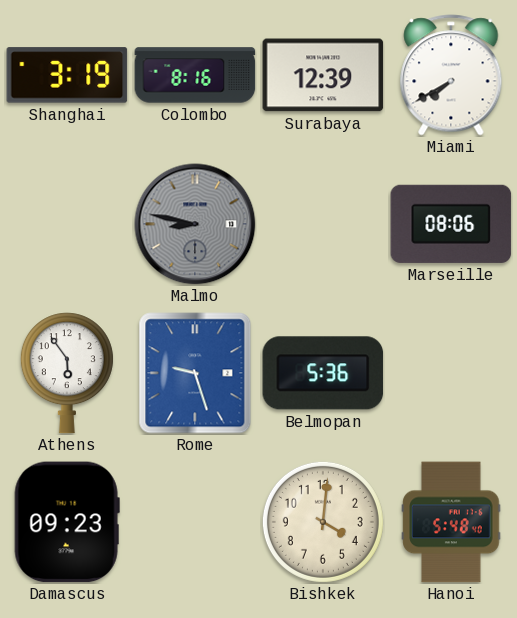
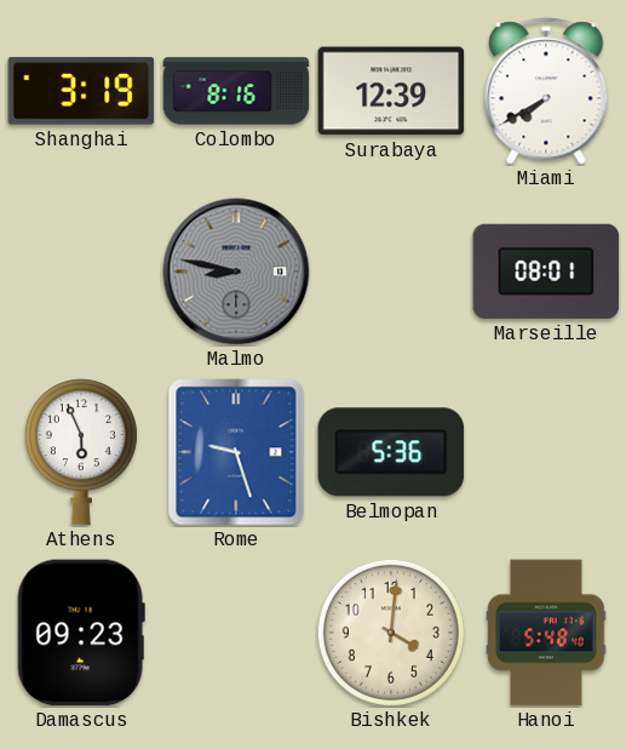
Marseille: 08:06 -> 08:01
Athens: 5:54 -> 5:56
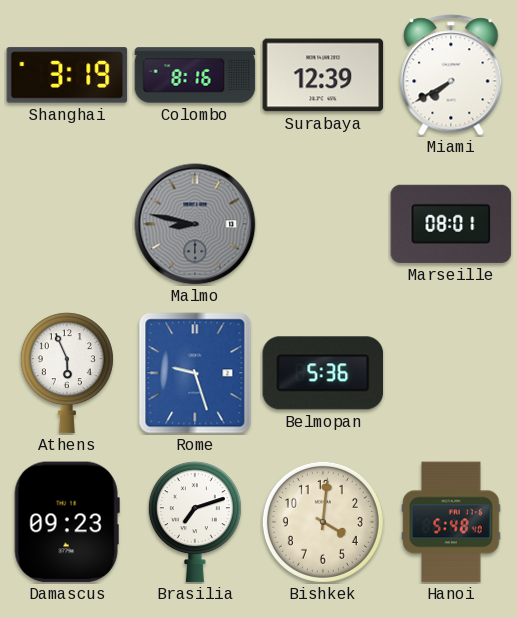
Brasilia: none -> 7:12
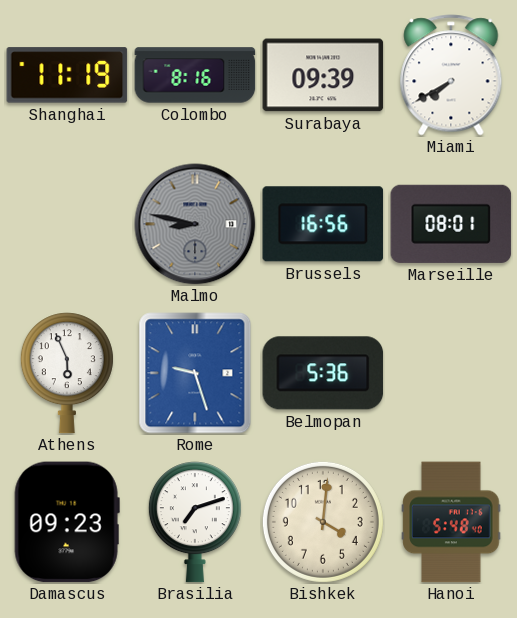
Shanghai: 3:19 -> 11:19
Surabaya: 12:39 -> 09:39
Brussels: none -> 16:56
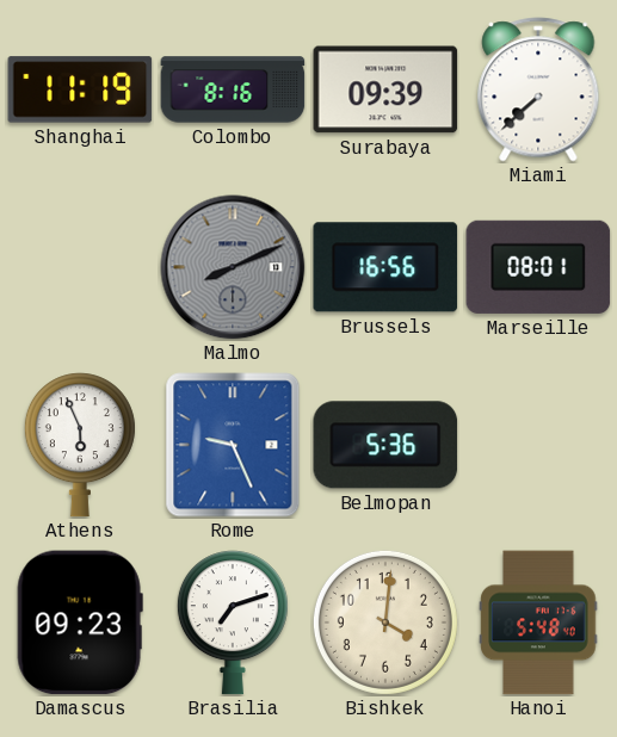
Miami: 7:40 -> 7:38
Malmo: 8:47 -> 8:11
Rome: 9:27 -> 9:26
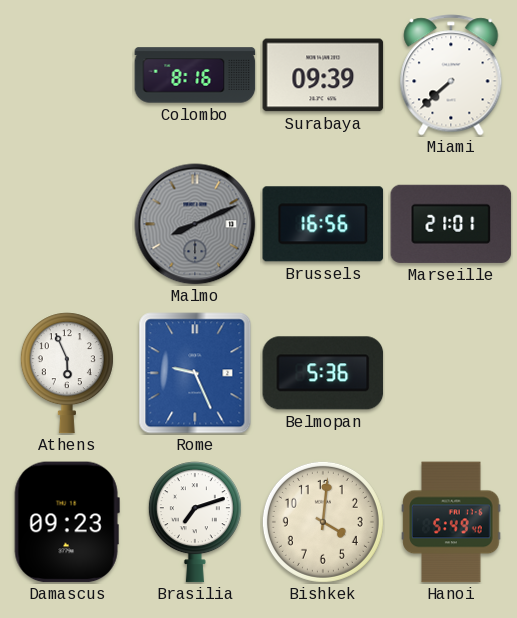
Shanghai: 11:19 -> none
Marseille: 08:01 -> 21:01
Hanoi: 5:48 -> 5:49
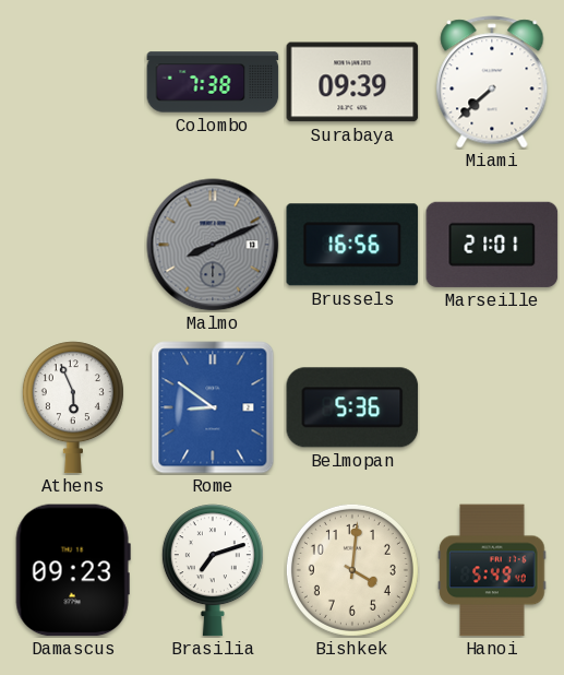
Colombo: 8:16 -> 7:38
Rome: 9:26 -> 8:51
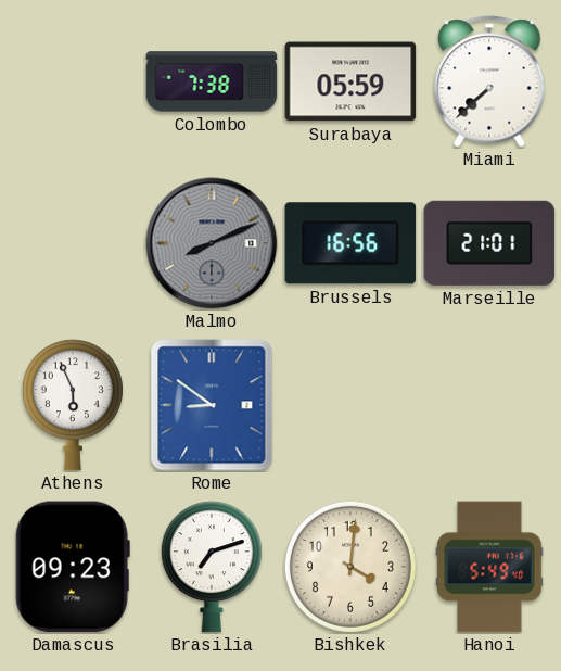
Surabaya: 09:39 -> 05:59
Belmopan: 5:36 -> none
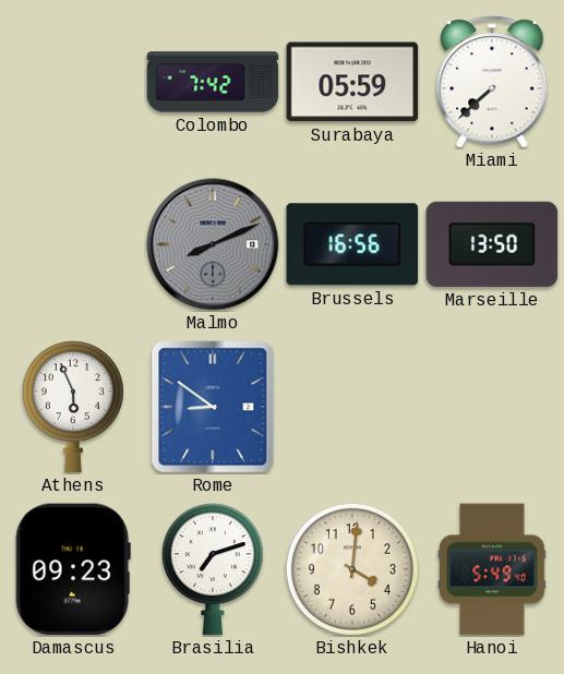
Colombo: 7:38 -> 7:42
Marseille: 21:01 -> 13:50
